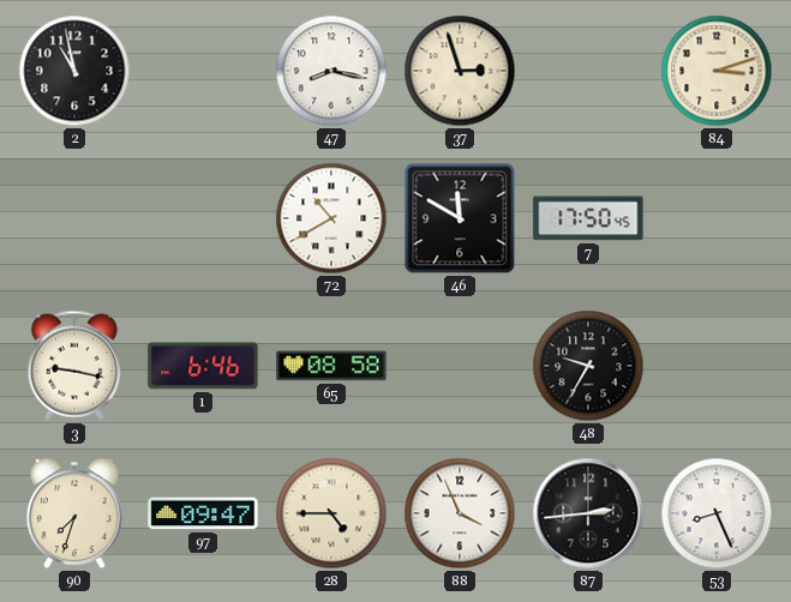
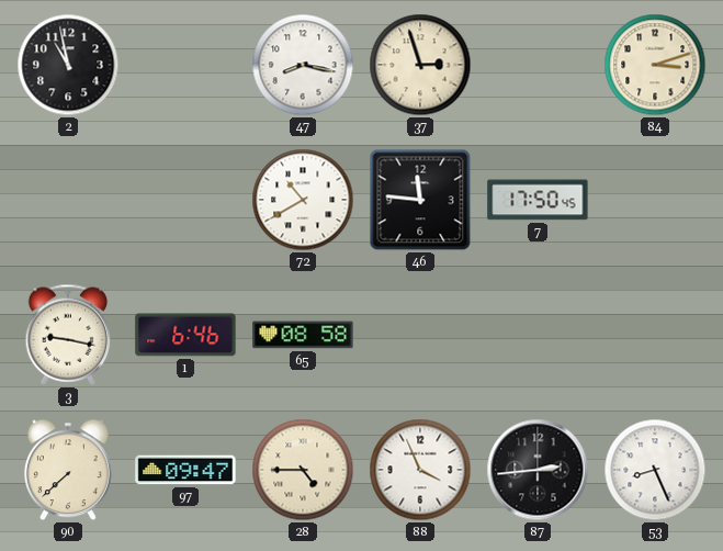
46: 11:50 -> 11:46
48: 9:35 -> none
90: 7:33 -> 7:38
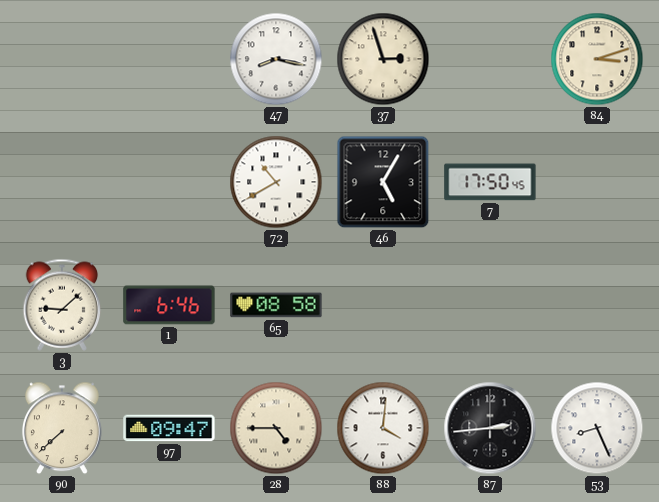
2: 10:58 -> none
46: 11:46 -> 5:05
3: 9:17 -> 9:08
88: 3:56 -> 4:01
